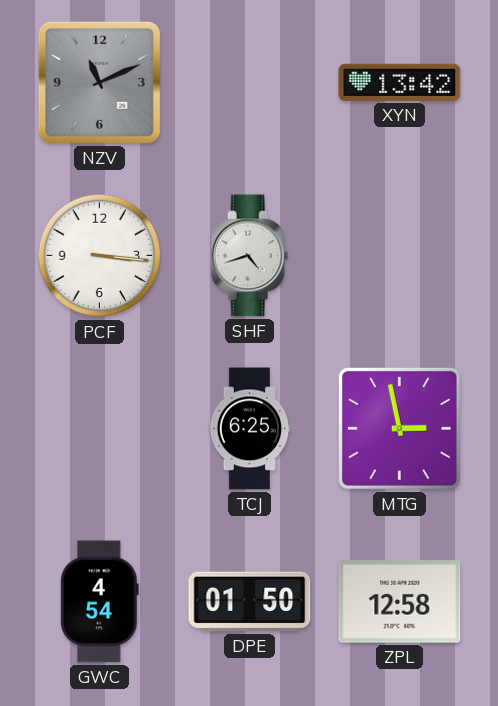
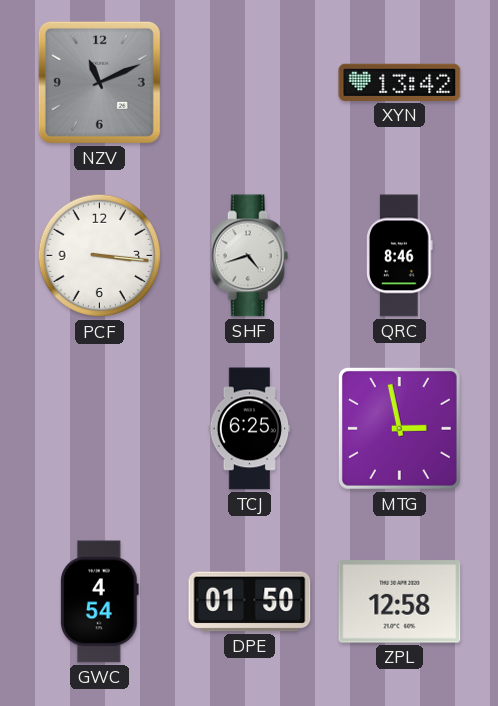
QRC: none -> 8:46
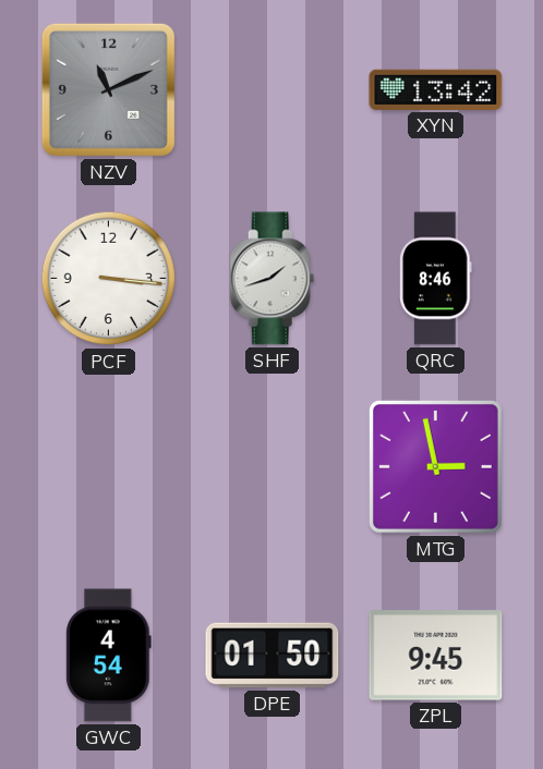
SHF: 4:42 -> 1:42
TCJ: 6:25 -> none
ZPL: 12:58 -> 9:45
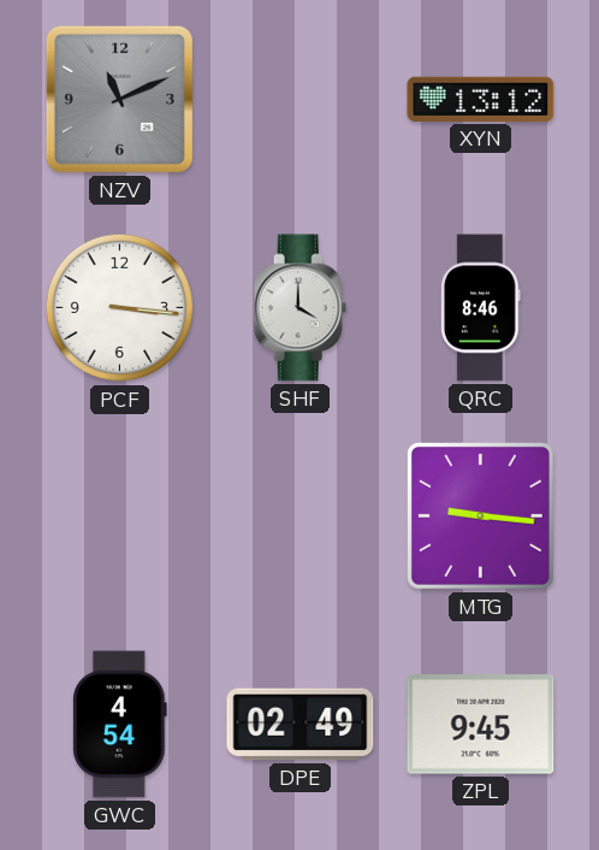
XYN: 13:42 -> 13:12
SHF: 1:42 -> 4:00
MTG: 2:58 -> 9:16
DPE: 01:50 -> 02:49
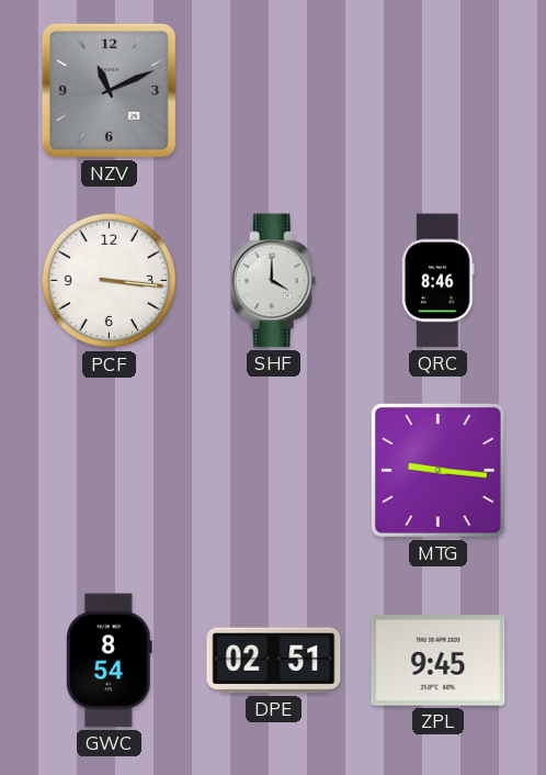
XYN: 13:12 -> none
GWC: 4:54 -> 8:54
DPE: 02:49 -> 02:51
